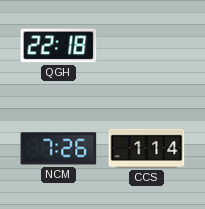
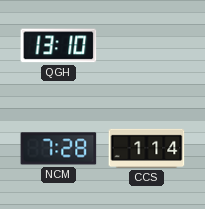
QGH: 22:18 -> 13:10
NCM: 7:26 -> 7:28
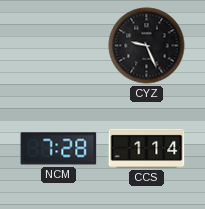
QGH: 13:10 -> none
CYZ: none -> 9:26
